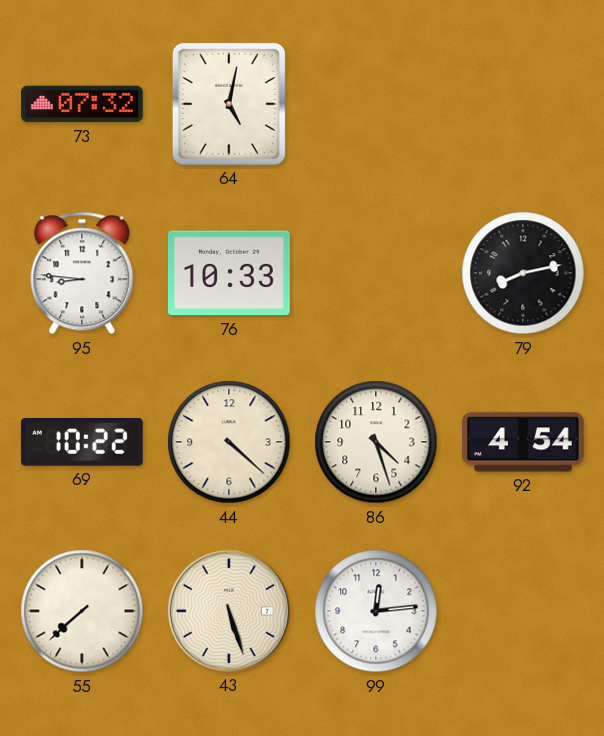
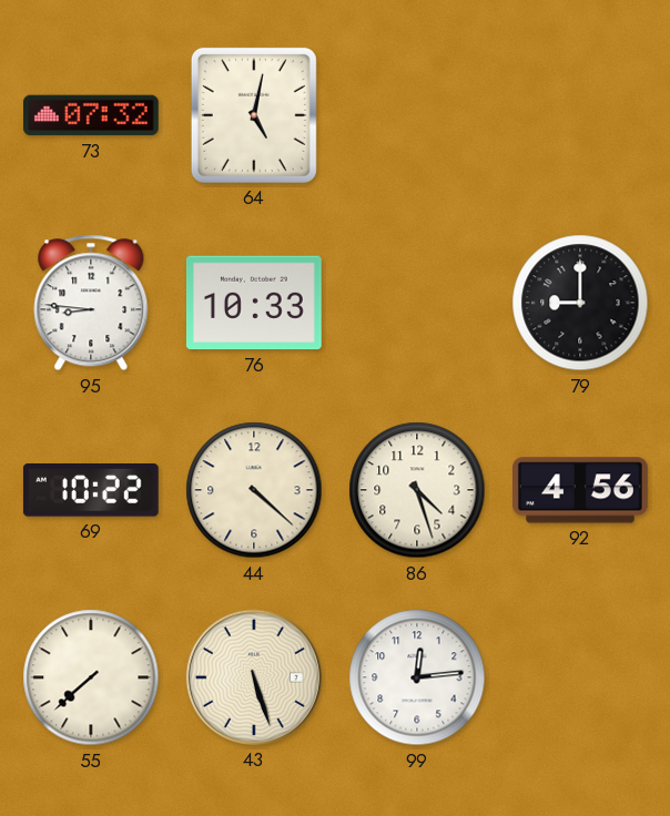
79: 8:13 -> 9:00
92: 4:54 -> 4:56
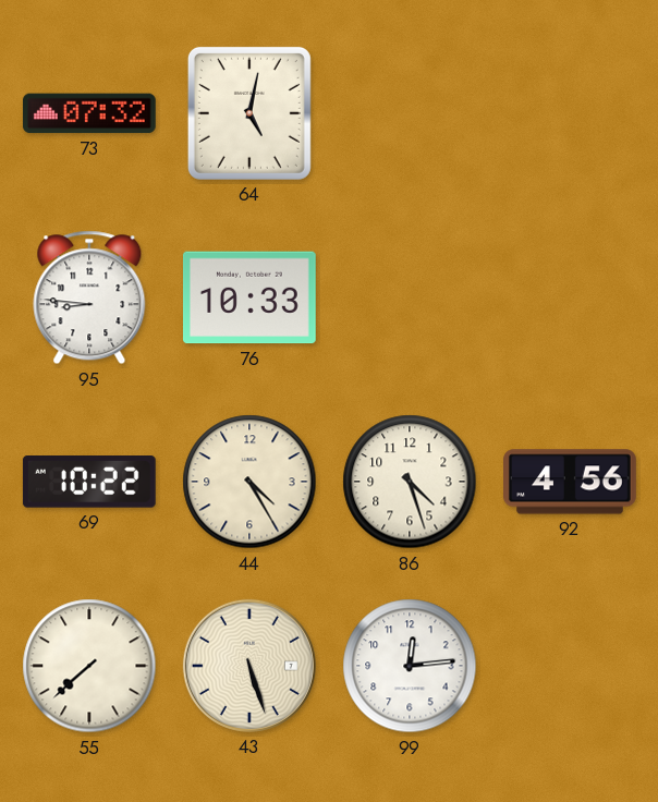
79: 9:00 -> none
44: 4:22 -> 4:25
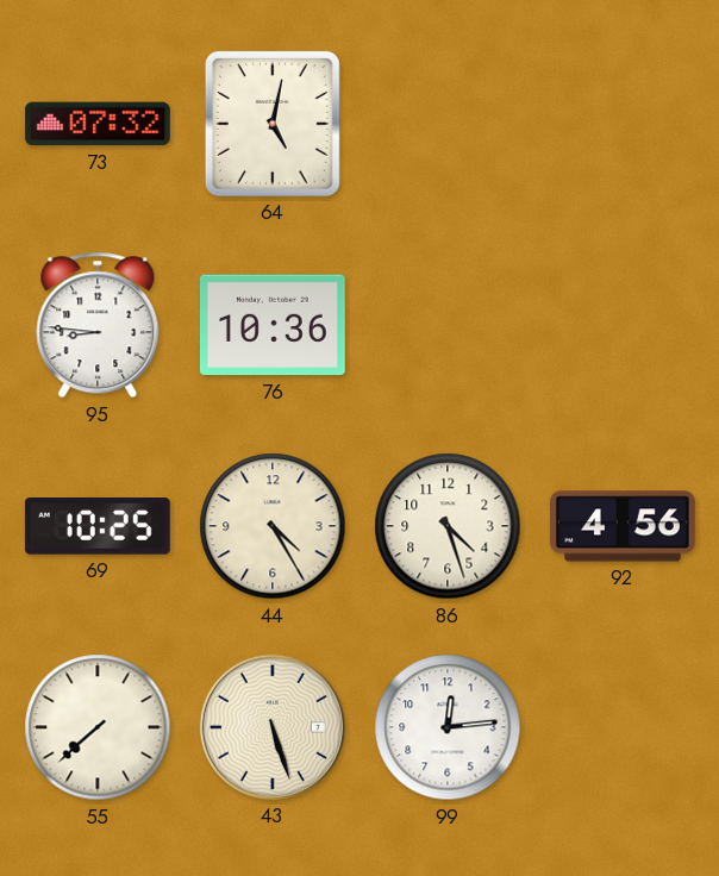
76: 10:33 -> 10:36
69: 10:22 -> 10:25
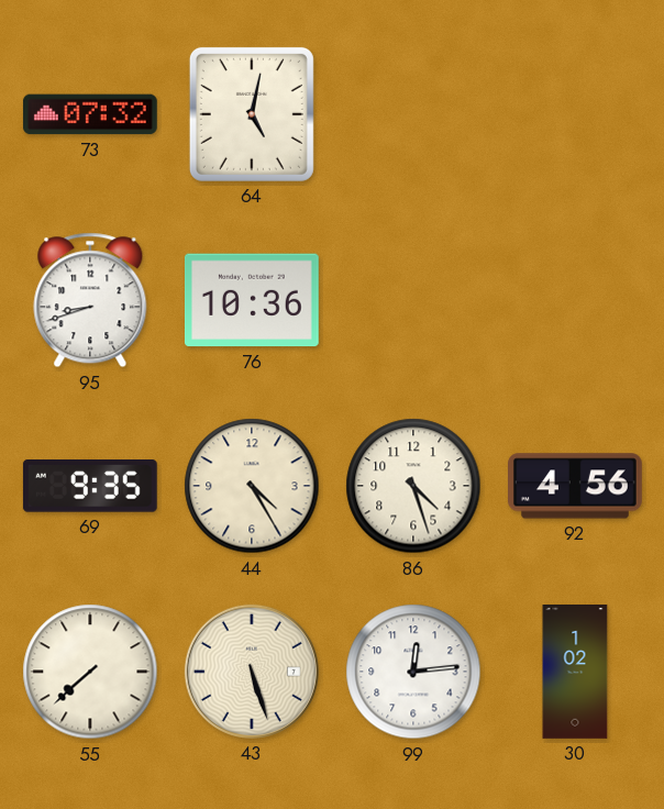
95: 8:46 -> 8:42
69: 10:25 -> 9:35
30: none -> 1:02
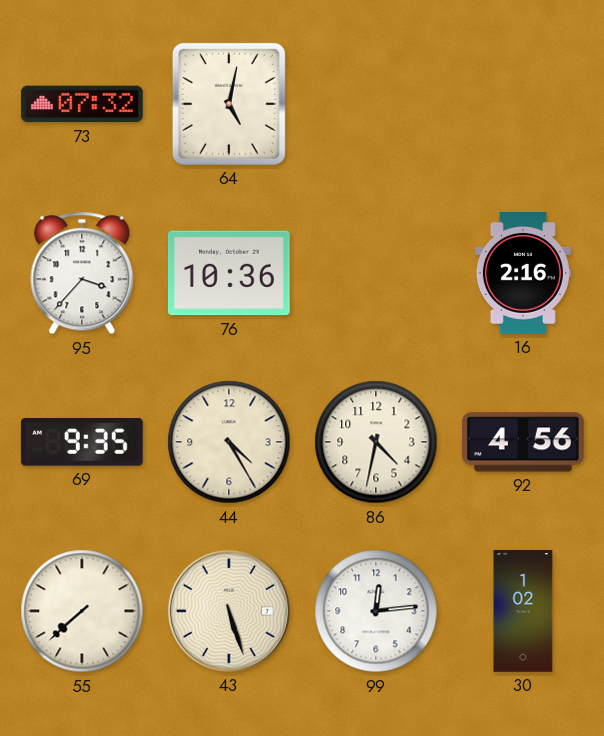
95: 8:42 -> 3:37
16: none -> 2:16
86: 4:27 -> 4:32
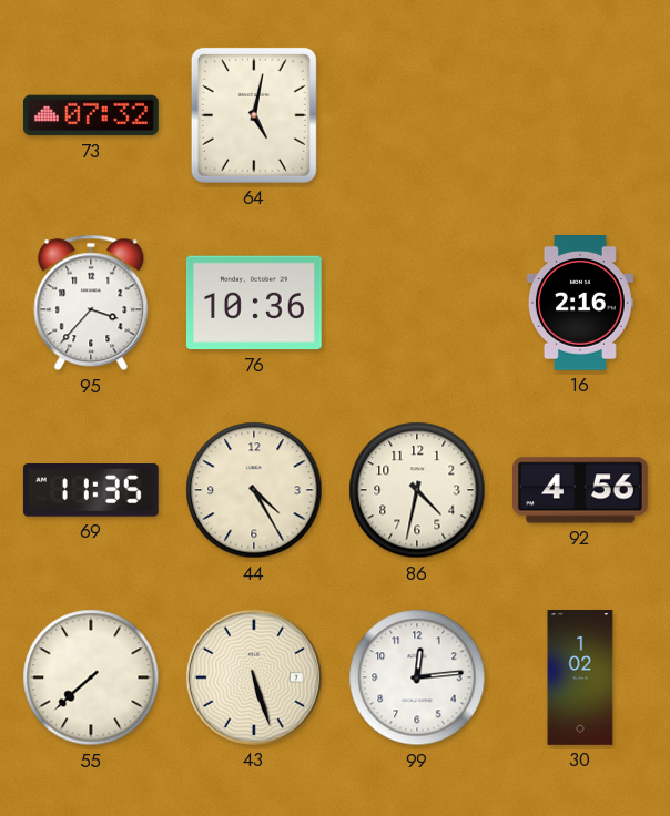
69: 9:35 -> 11:35
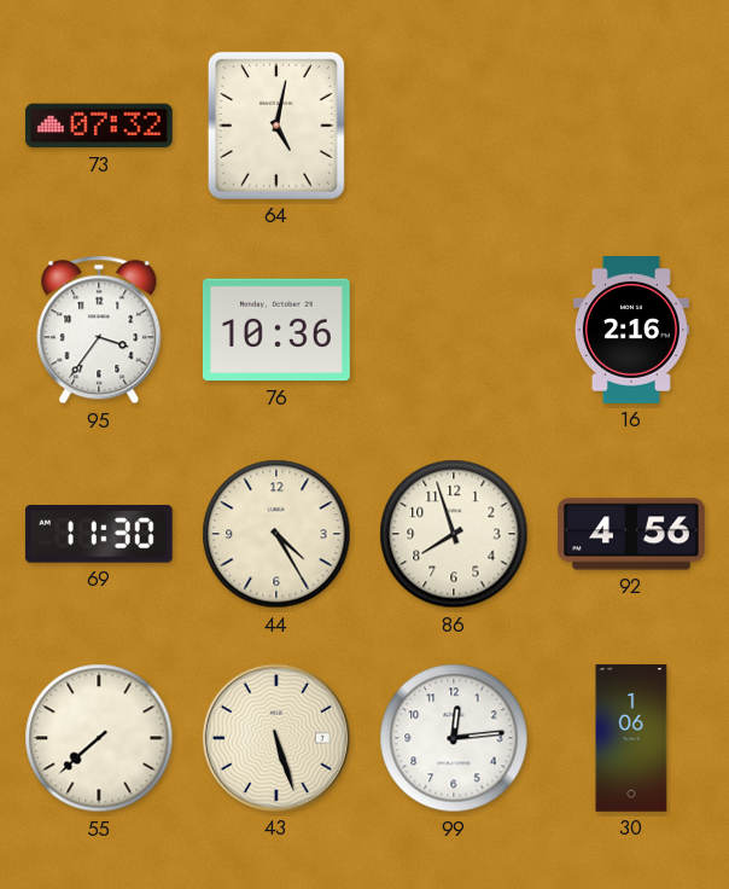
95: 3:37 -> 3:36
69: 11:35 -> 11:30
86: 4:32 -> 7:57
30: 1:02 -> 1:06
